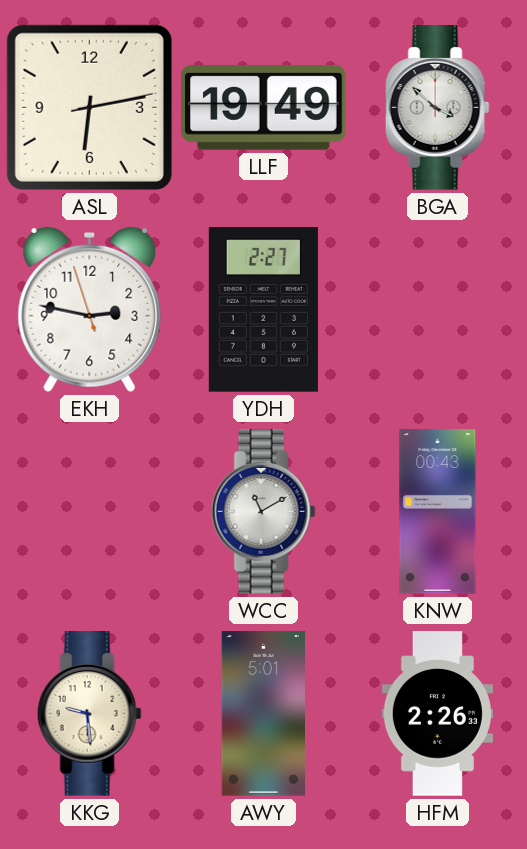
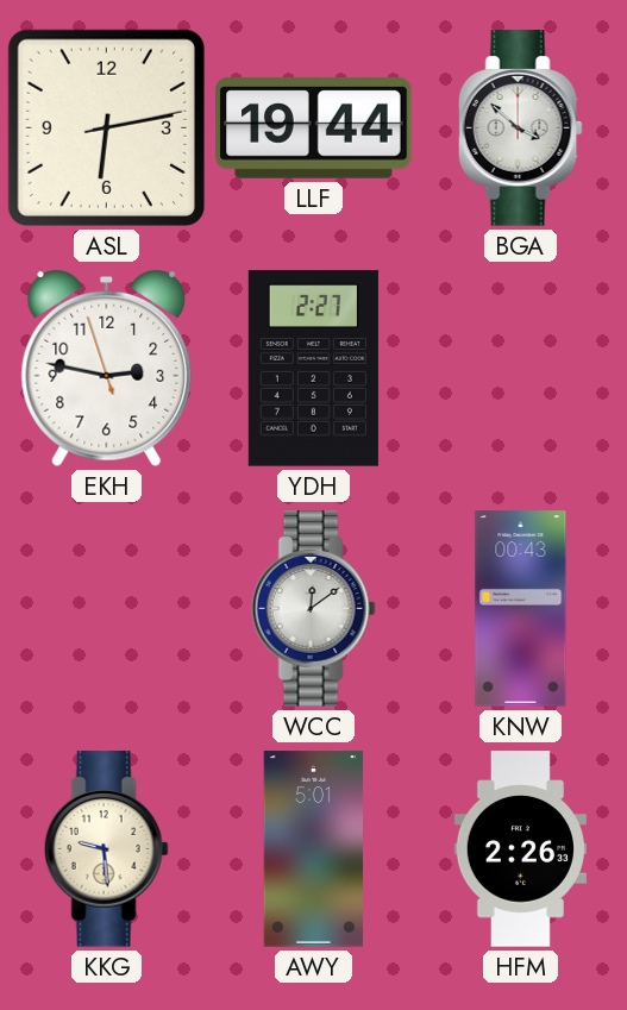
LLF: 19:49 -> 19:44
WCC: 11:10 -> 12:09
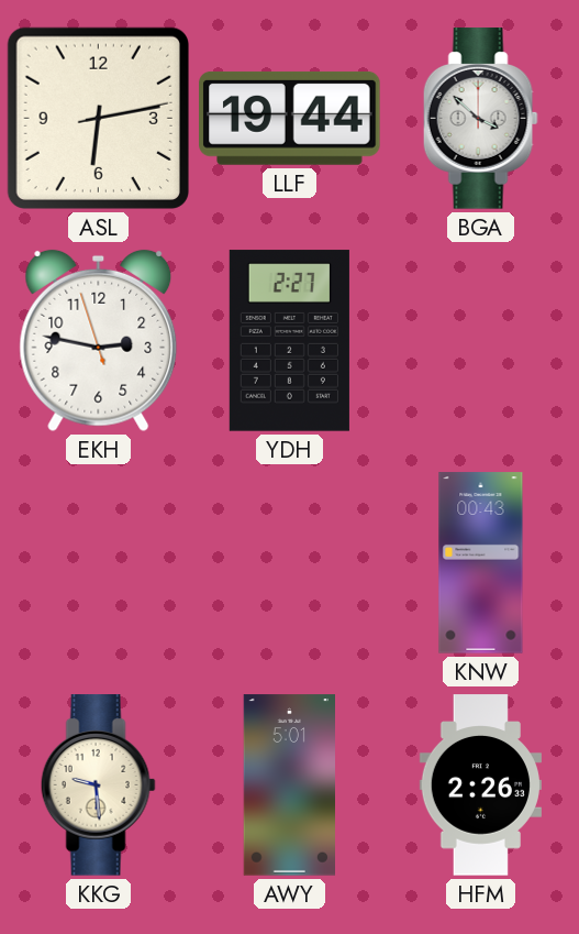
WCC: 12:09 -> none
